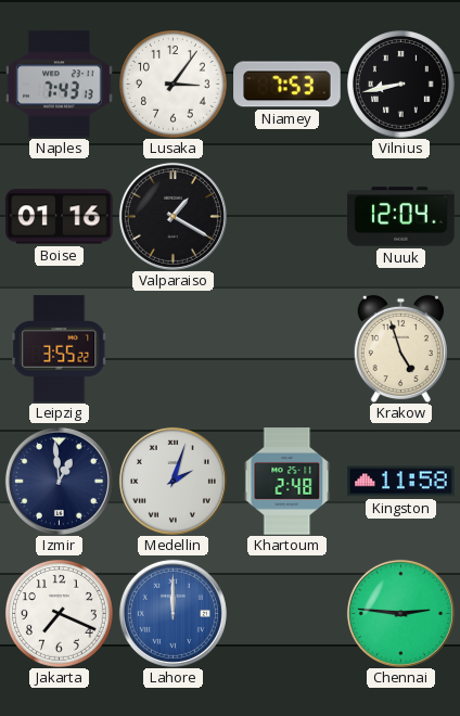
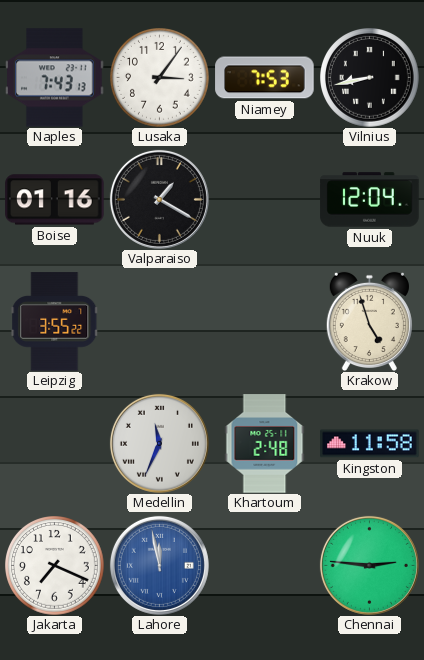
Izmir: 12:59 -> none
Medellin: 2:03 -> 11:34
Lahore: 12:00 -> 11:58
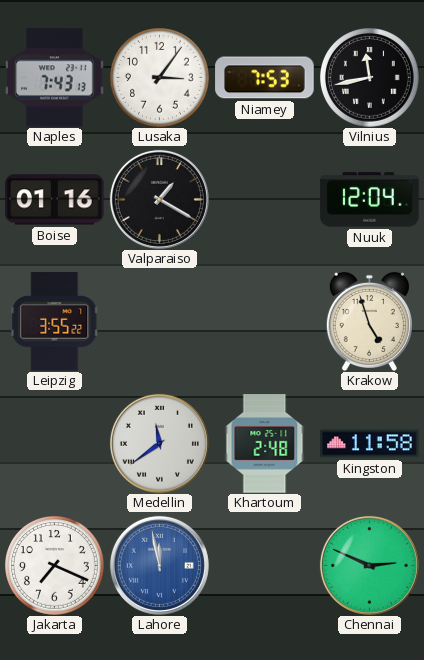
Vilnius: 8:43 -> 11:43
Medellin: 11:34 -> 11:39
Chennai: 2:46 -> 2:49
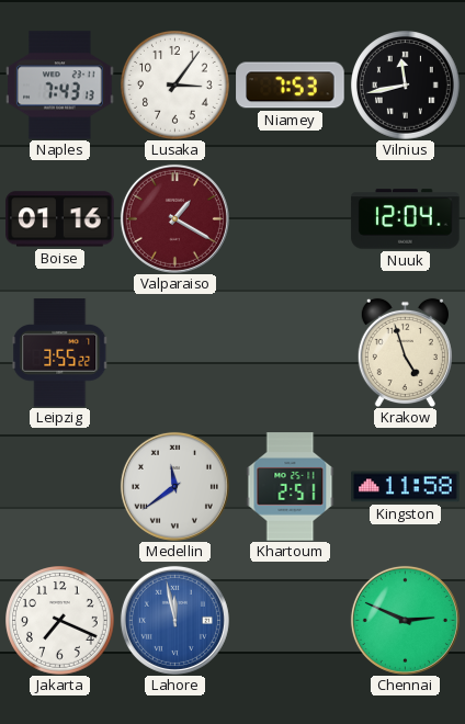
Valparaiso dial: black -> burgundy
Khartoum: 2:48 -> 2:51
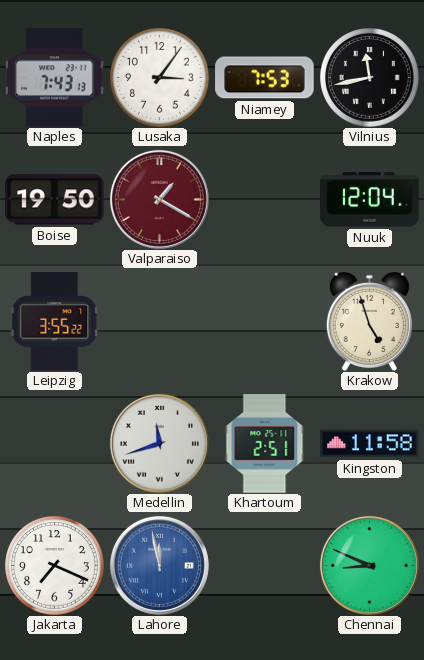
Boise: 01:16 -> 19:50
Medellin: 11:39 -> 11:42
Chennai: 2:49 -> 8:49
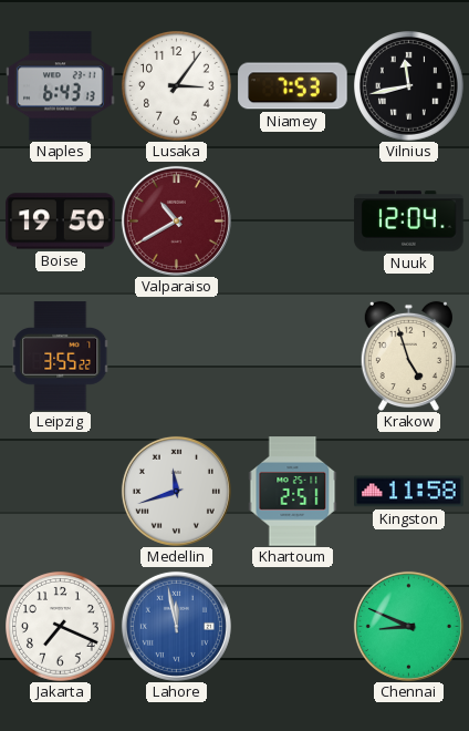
Naples: 7:43 -> 6:43
Valparaiso: 1:20 -> 10:40
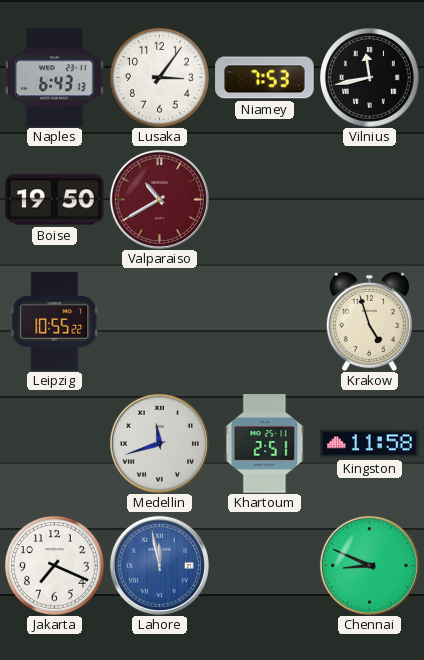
Nuuk: 12:04 -> none
Leipzig: 3:55 -> 10:55
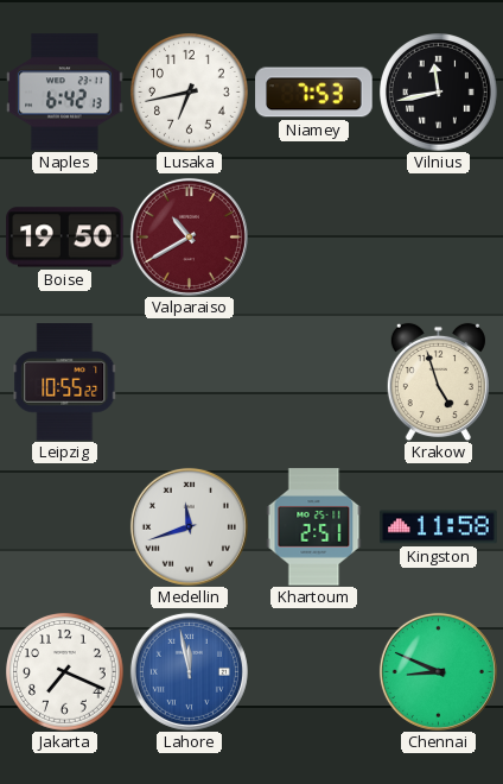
Naples: 6:43 -> 6:42
Lusaka: 3:06 -> 6:43
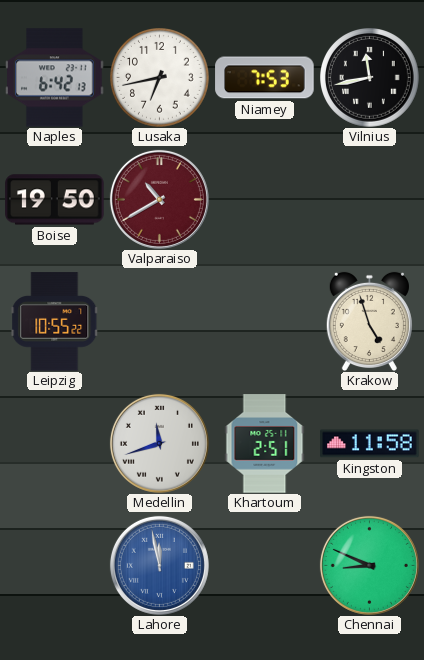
Jakarta: 7:19 -> none
